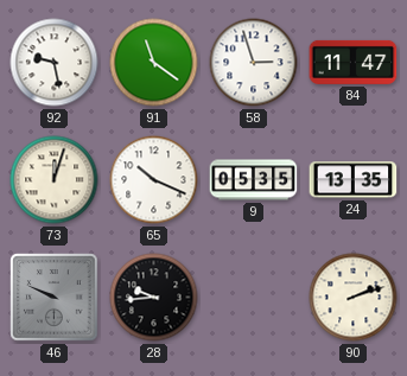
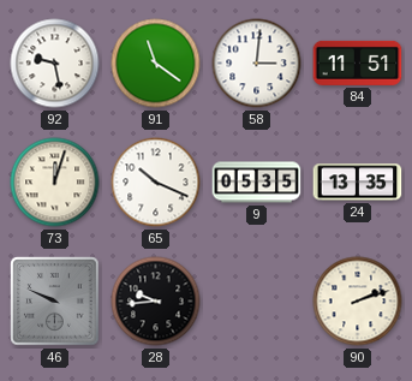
58: 2:57 -> 3:01
84: 11:47 -> 11:51
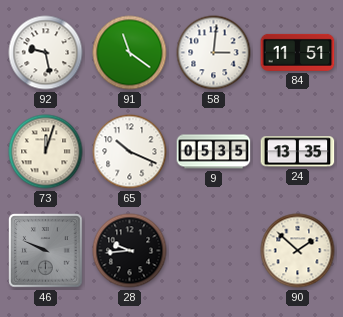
90: 2:12 -> 1:52
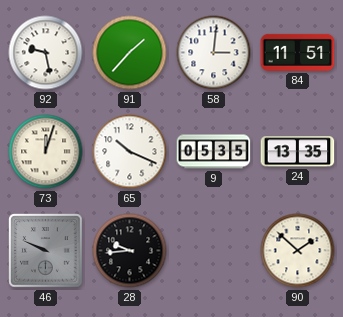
91: 11:21 -> 1:37
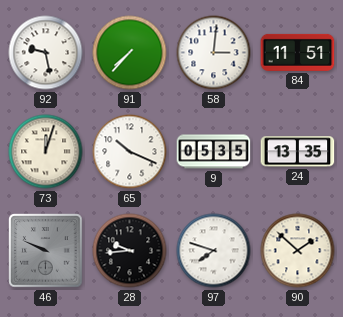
91: 1:37 -> 7:37
97: none -> 7:48
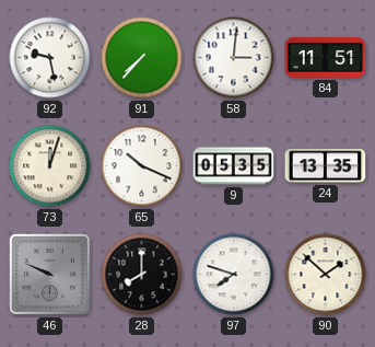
28: 9:44 -> 8:00
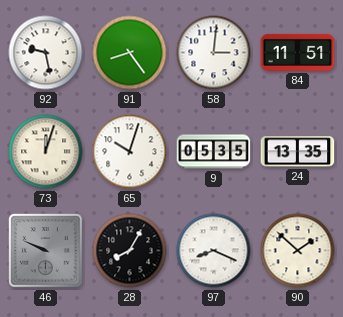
91: 7:37 -> 8:24
65: 10:19 -> 10:03
28: 8:00 -> 8:05
97: 7:48 -> 8:19
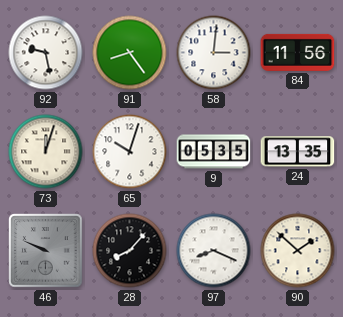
84: 11:51 -> 11:56
28: 8:05 -> 8:07
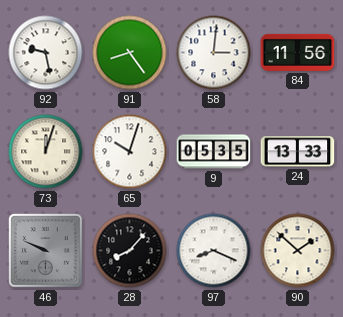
24: 13:35 -> 13:33
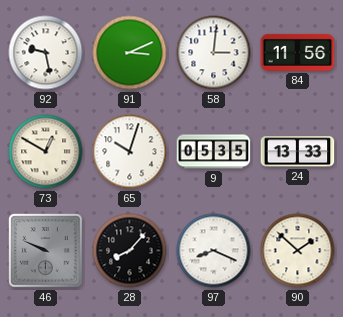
91: 8:24 -> 3:11
73: 12:03 -> 12:50
